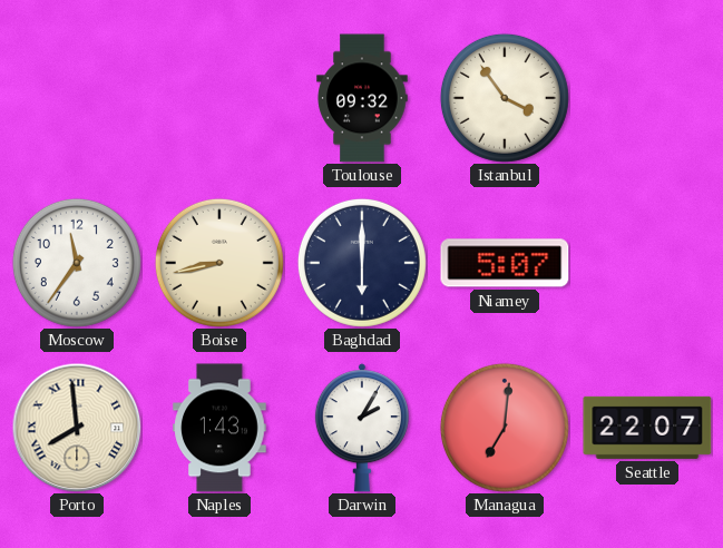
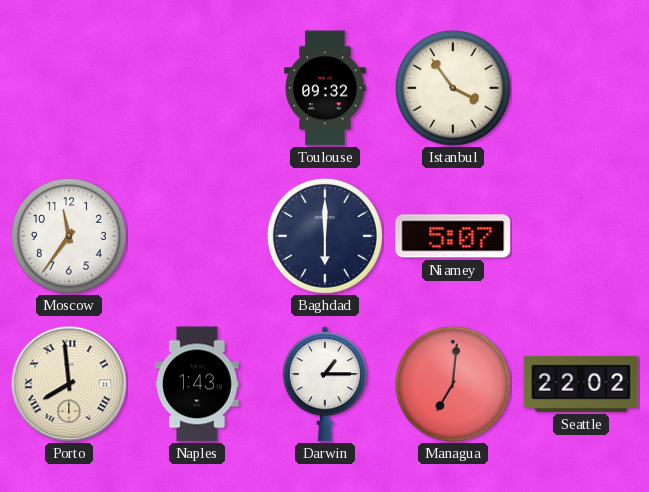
Boise: 8:43 -> none
Darwin: 2:05 -> 1:15
Seattle: 22:07 -> 22:02
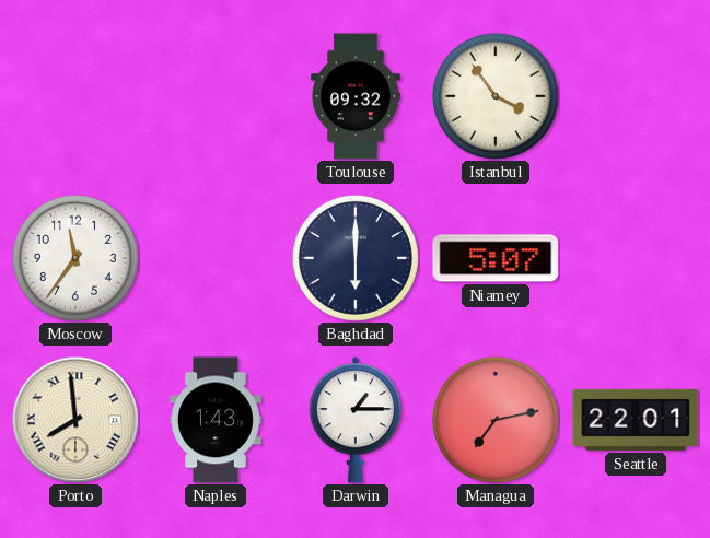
Managua: 7:01 -> 7:13
Seattle: 22:02 -> 22:01
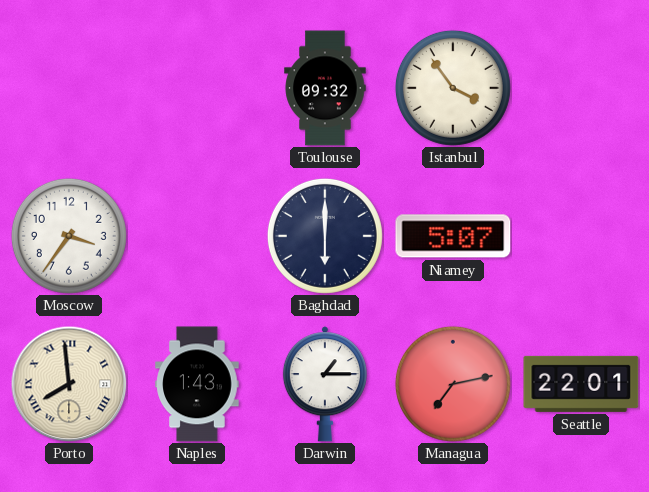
Moscow: 11:36 -> 3:36
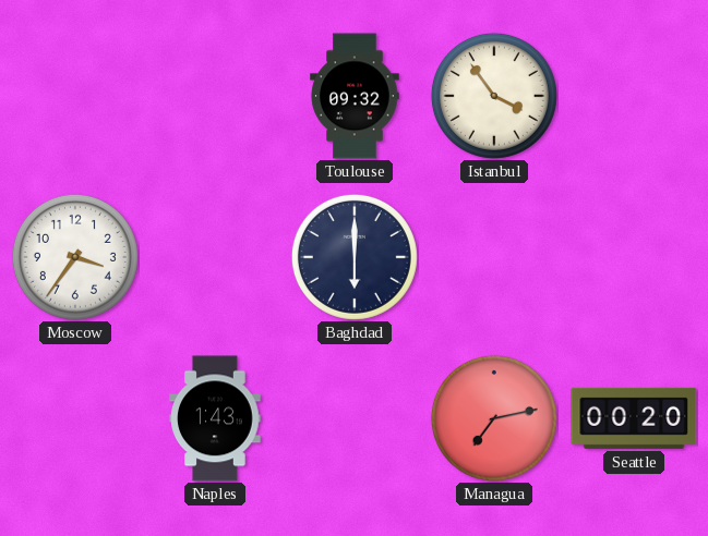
Niamey: 5:07 -> none
Porto: 7:59 -> none
Darwin: 1:15 -> none
Seattle: 22:01 -> 00:20
